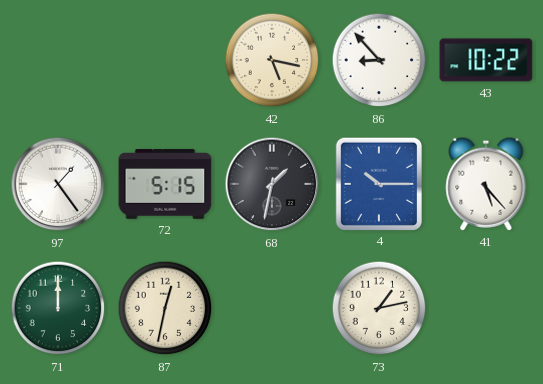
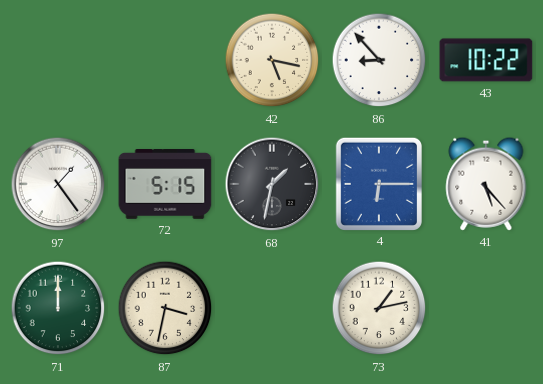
4: 10:15 -> 6:15
87: 12:32 -> 3:32
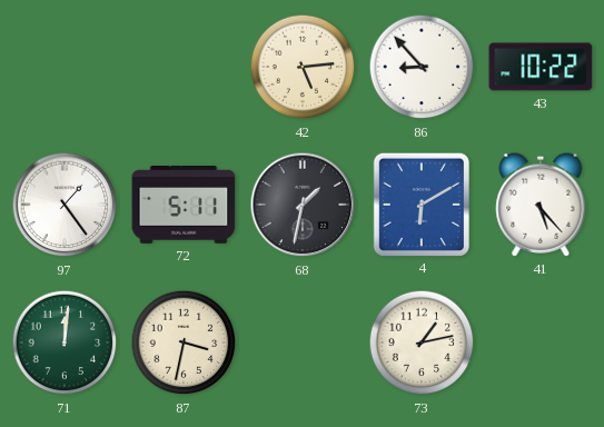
42: 5:17 -> 5:14
72: 5:15 -> 5:11
4: 6:15 -> 6:10
71: 12:00 -> 12:01
